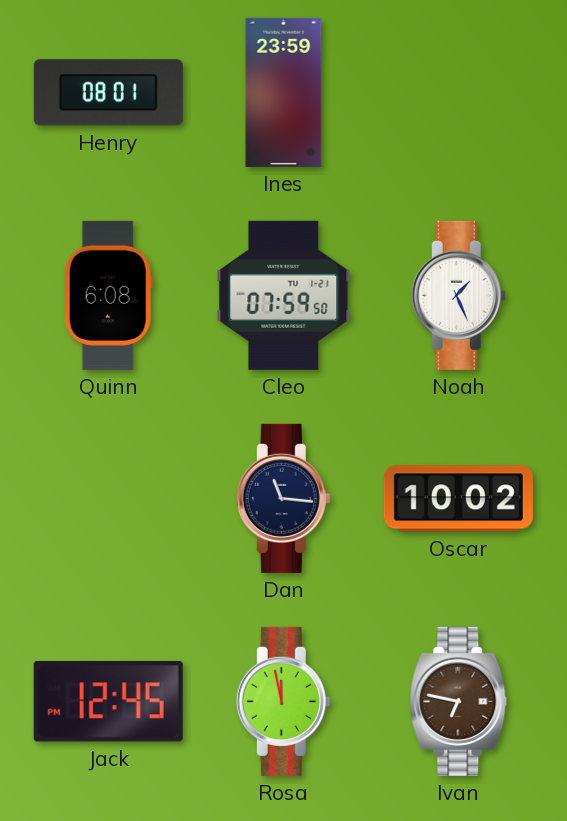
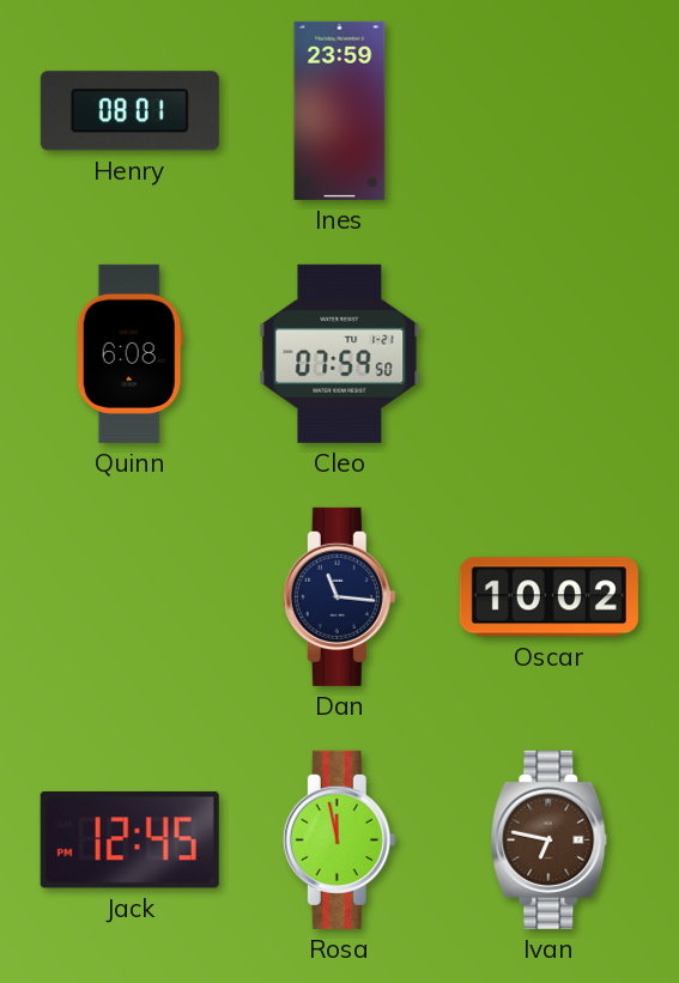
Noah: 1:26 -> none
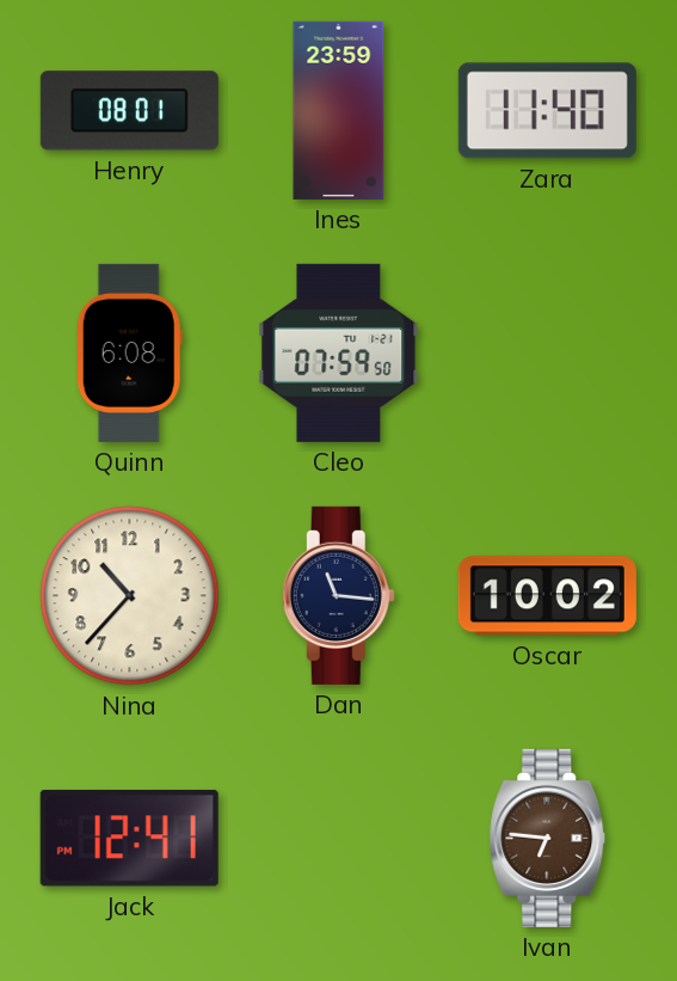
Zara: none -> 11:40
Nina: none -> 10:37
Jack: 12:45 -> 12:41
Rosa: 11:58 -> none
Ivan: 6:47 -> 6:46
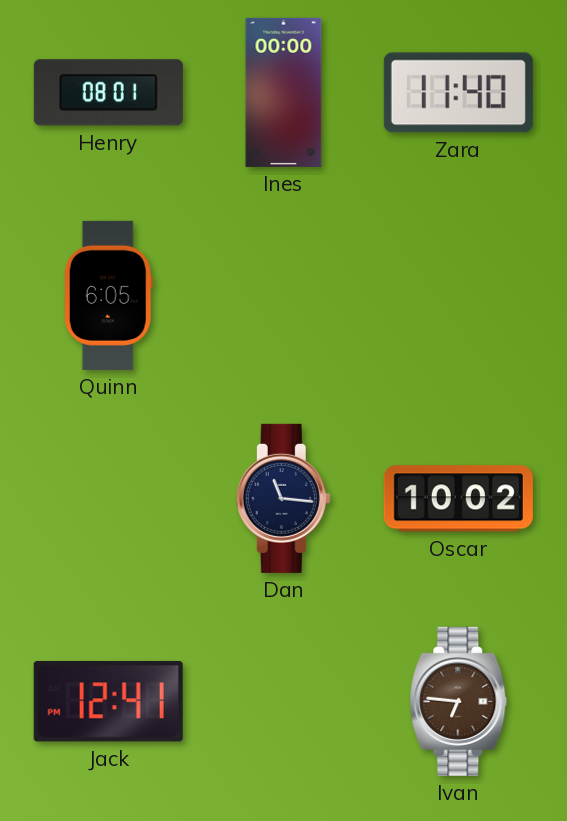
Ines: 23:59 -> 00:00
Quinn: 6:08 -> 6:05
Cleo: 07:59 -> none
Nina: 10:37 -> none
